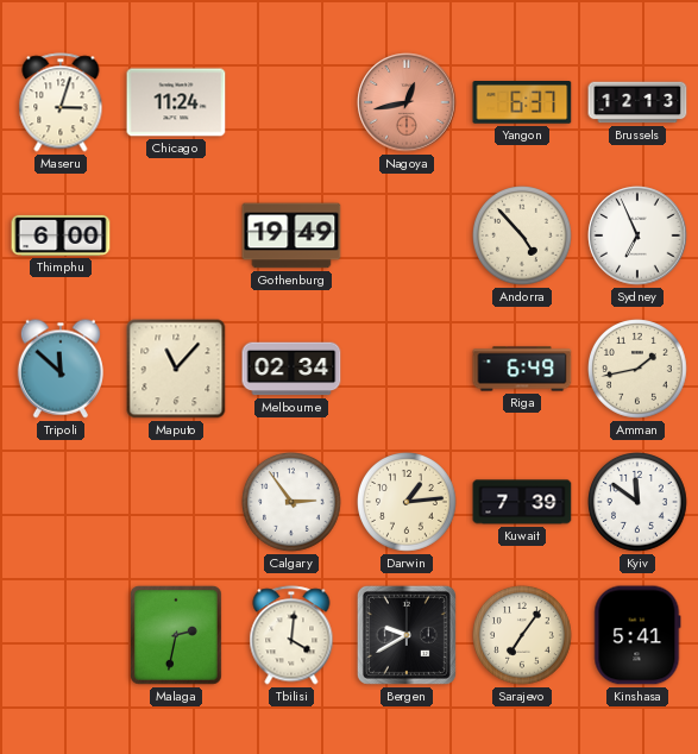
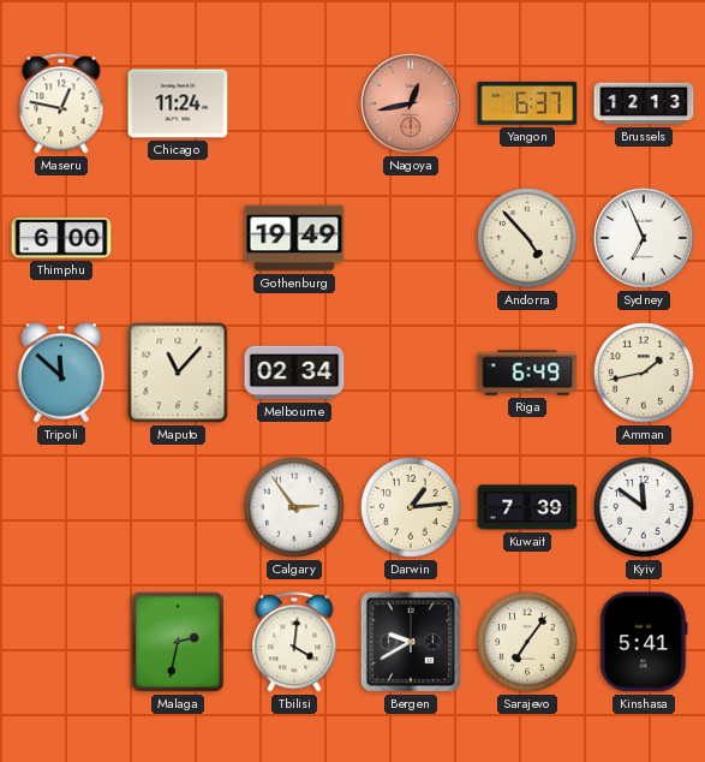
Maseru: 3:03 -> 12:47
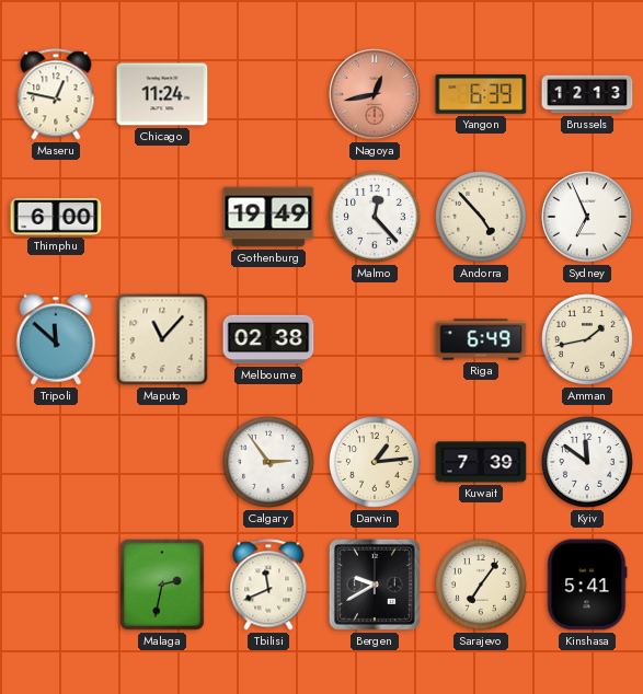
Yangon: 6:37 -> 6:39
Malmo: none -> 12:23
Melbourne: 02:34 -> 02:38
Tbilisi: 4:01 -> 11:41
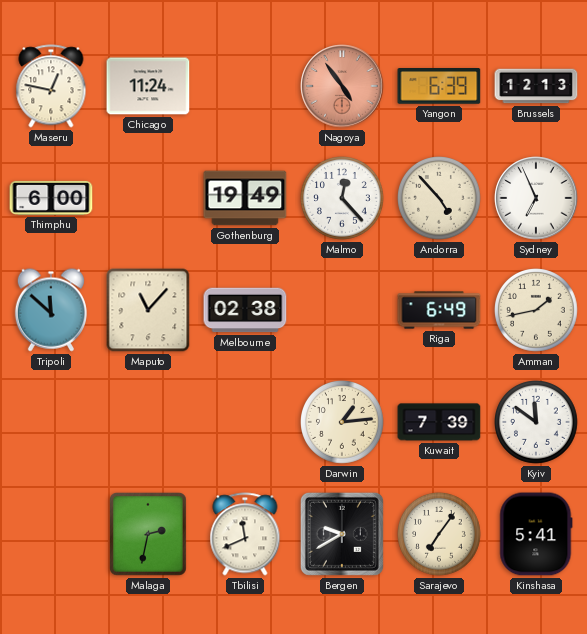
Nagoya: 12:43 -> 4:54
Calgary: 2:54 -> none
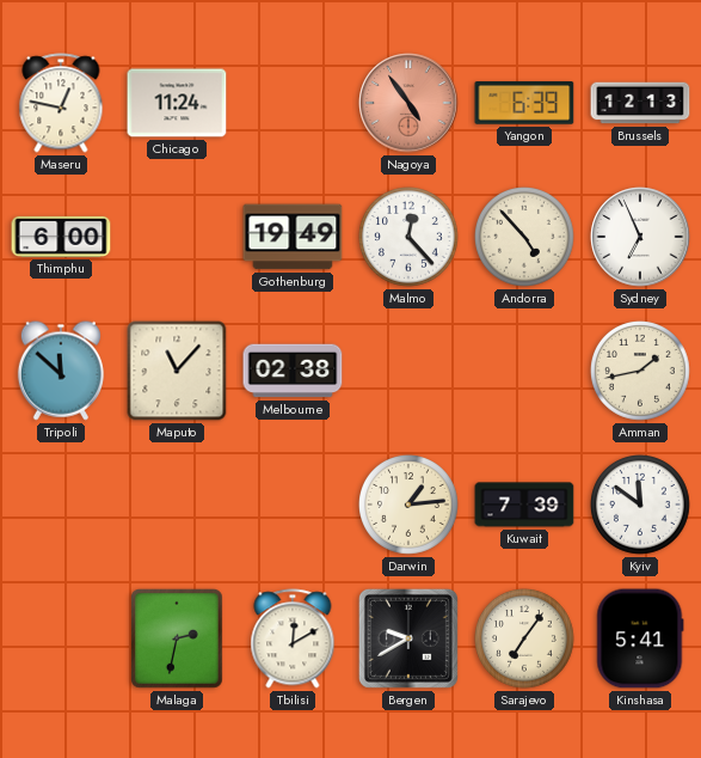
Riga: 6:49 -> none
Tbilisi: 11:41 -> 12:10
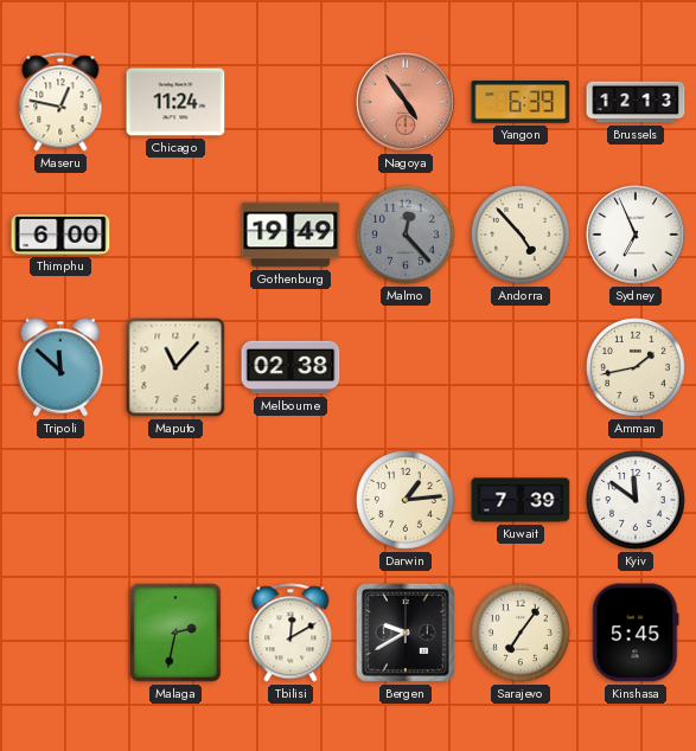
Malmo dial: white -> grey
Kinshasa: 5:41 -> 5:45
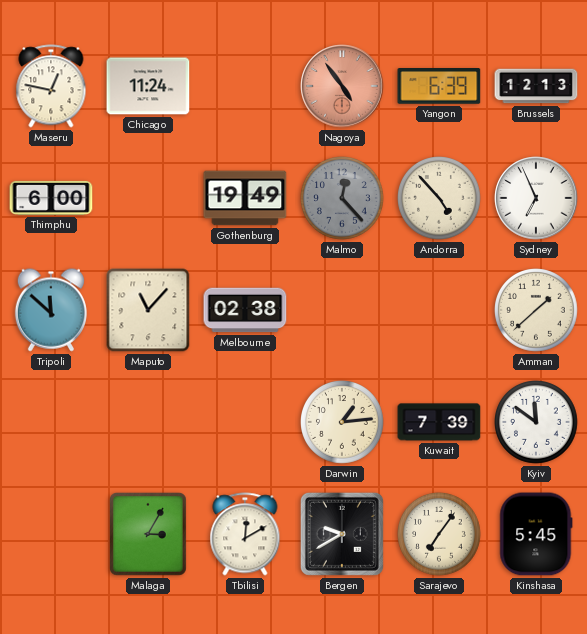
Amman: 1:43 -> 1:38
Malaga: 2:32 -> 3:05
